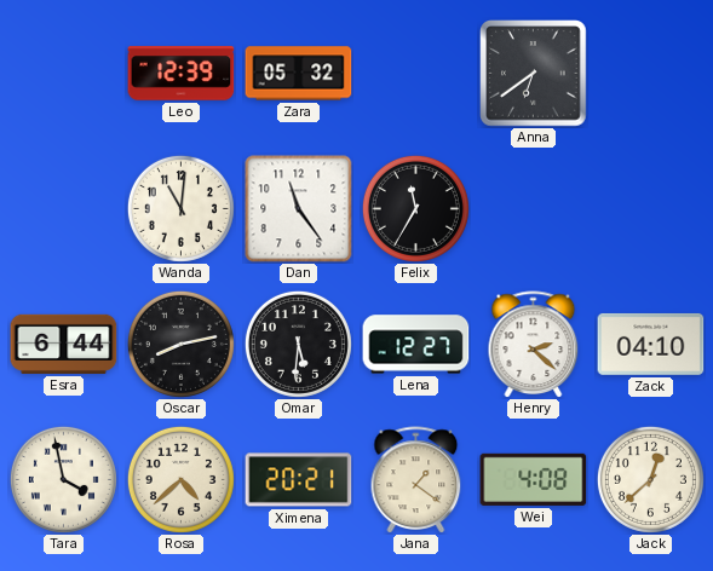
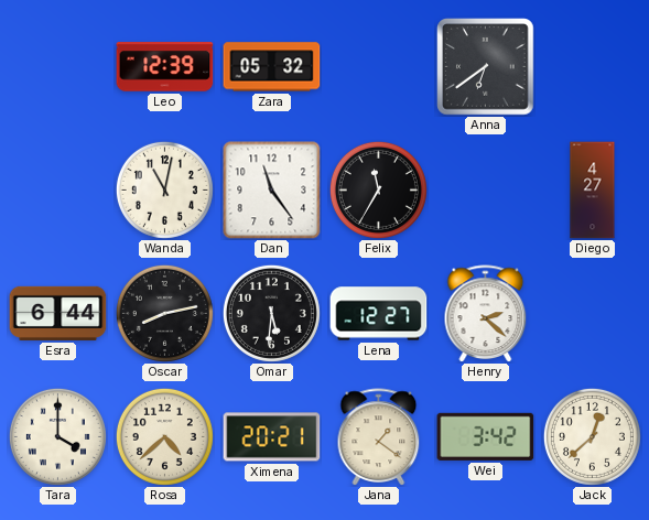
Wanda: 11:01 -> 11:02
Diego: none -> 4:27
Zack: 04:10 -> none
Tara: 3:58 -> 4:00
Wei: 4:08 -> 3:42
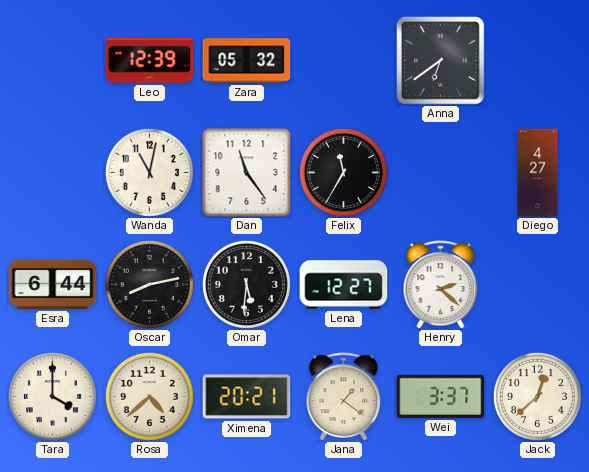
Wei: 3:42 -> 3:37
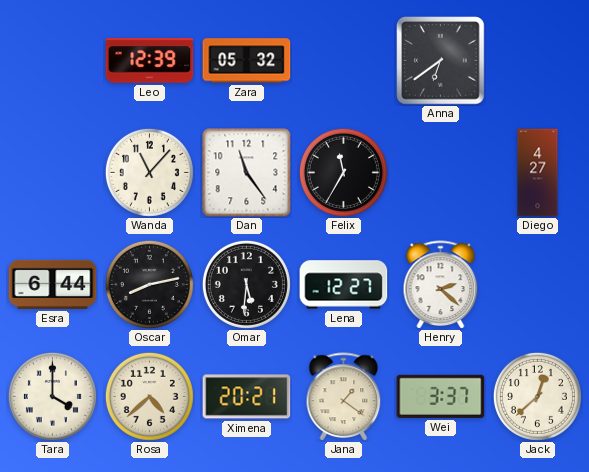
Wanda: 11:02 -> 11:07
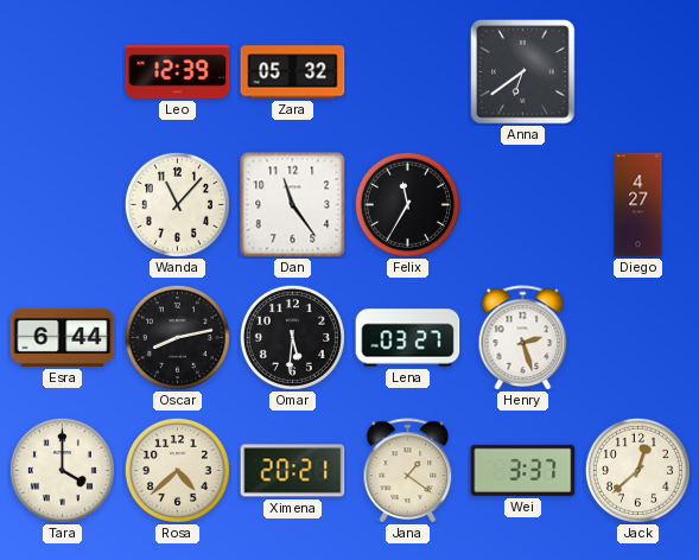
Lena: 12:27 -> 03:27
Henry: 2:22 -> 2:27
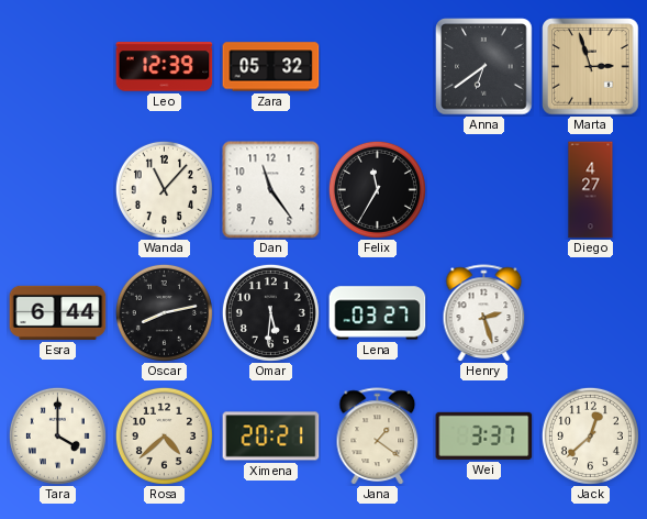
Marta: none -> 2:57
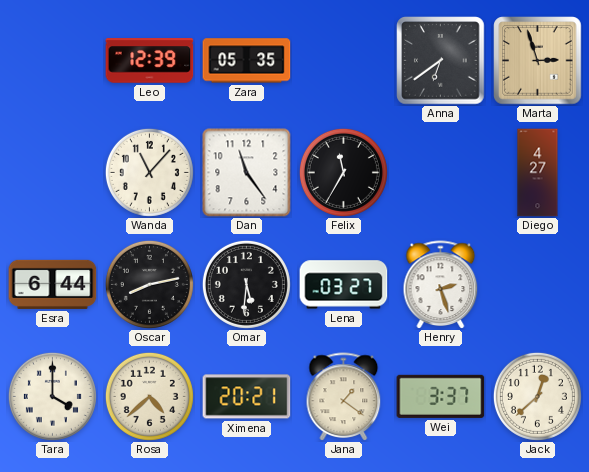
Zara: 05:32 -> 05:35
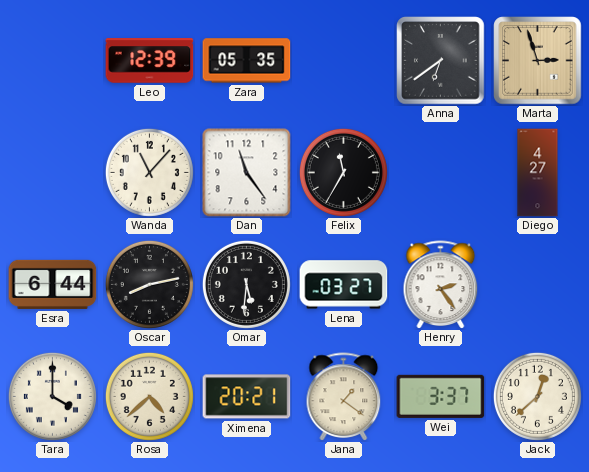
Henry: 2:27 -> 2:24
